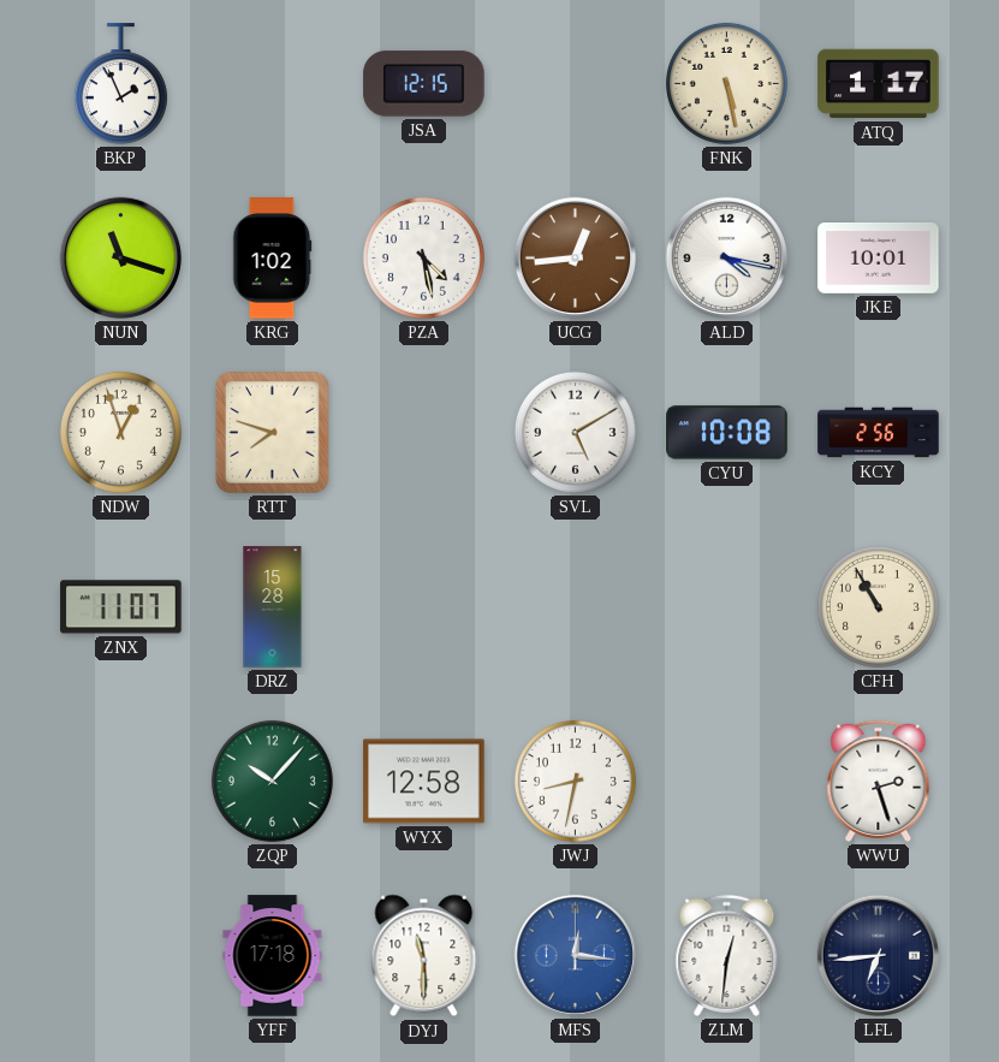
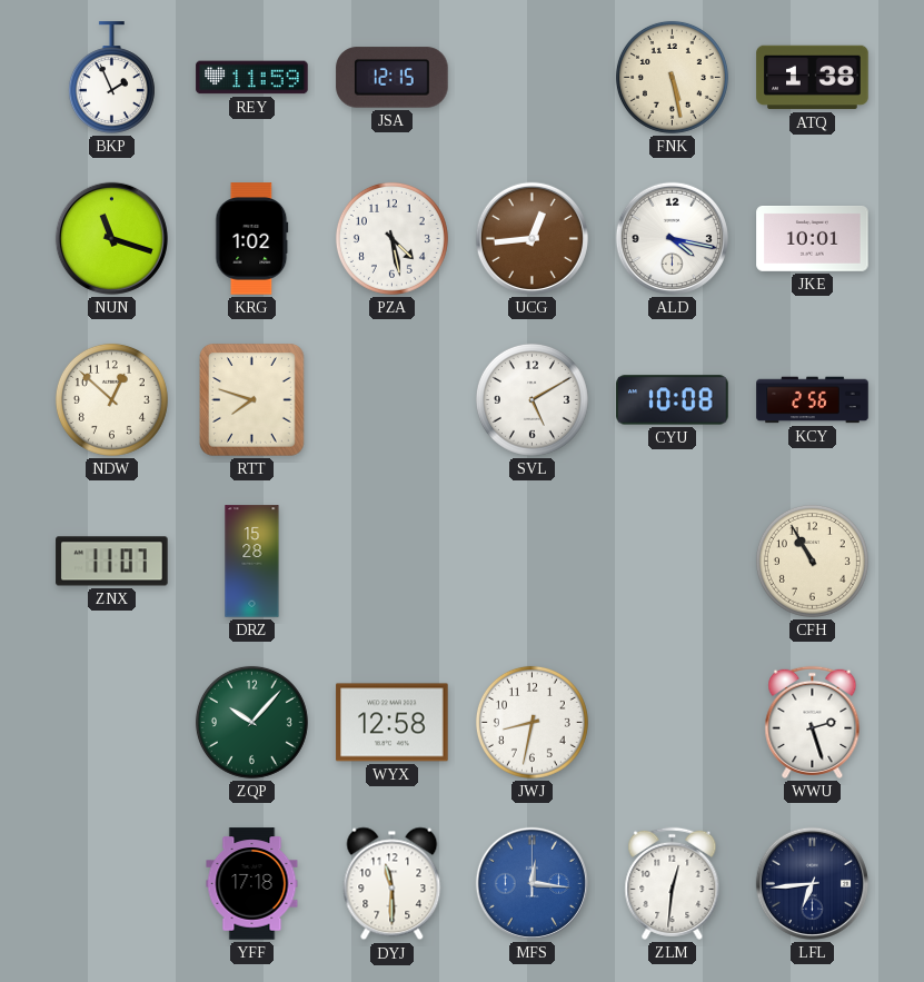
REY: none -> 11:59
ATQ: 1:17 -> 1:38
NDW: 12:57 -> 12:52
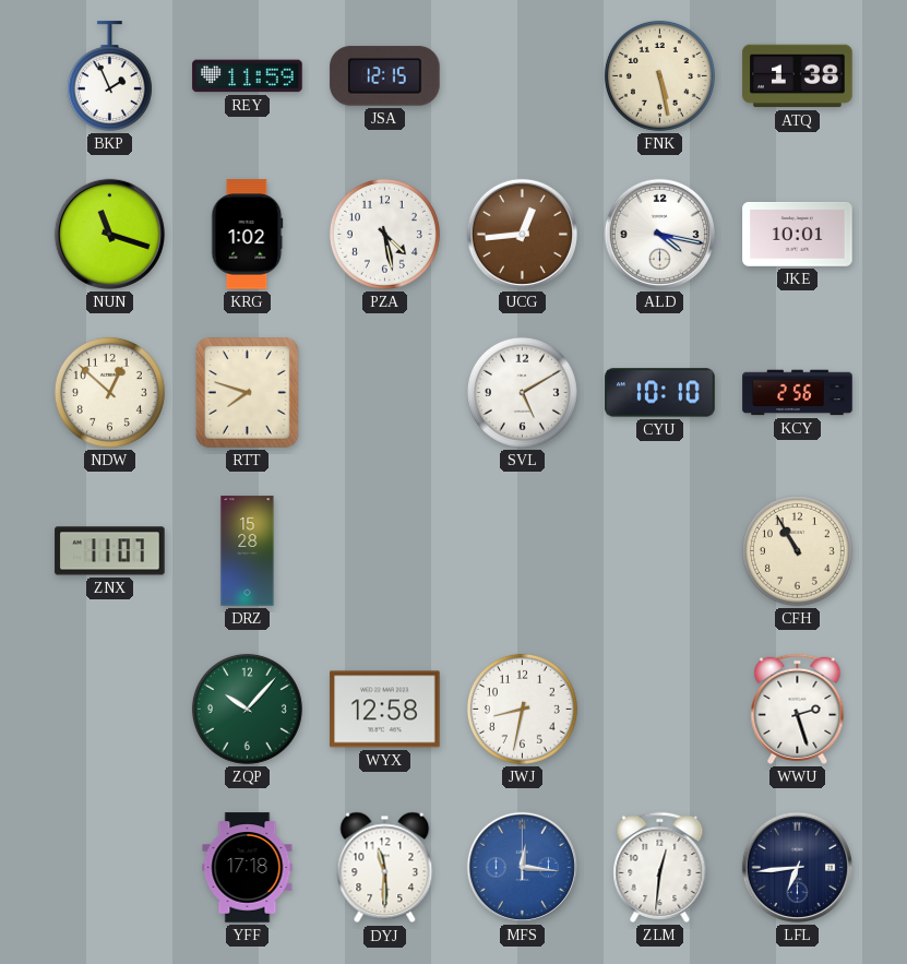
CYU: 10:08 -> 10:10
